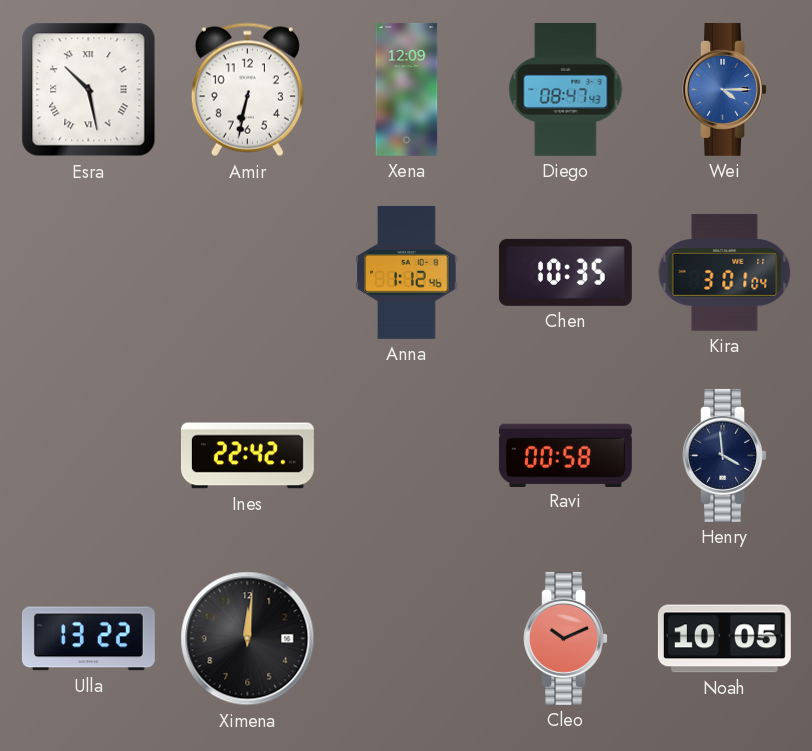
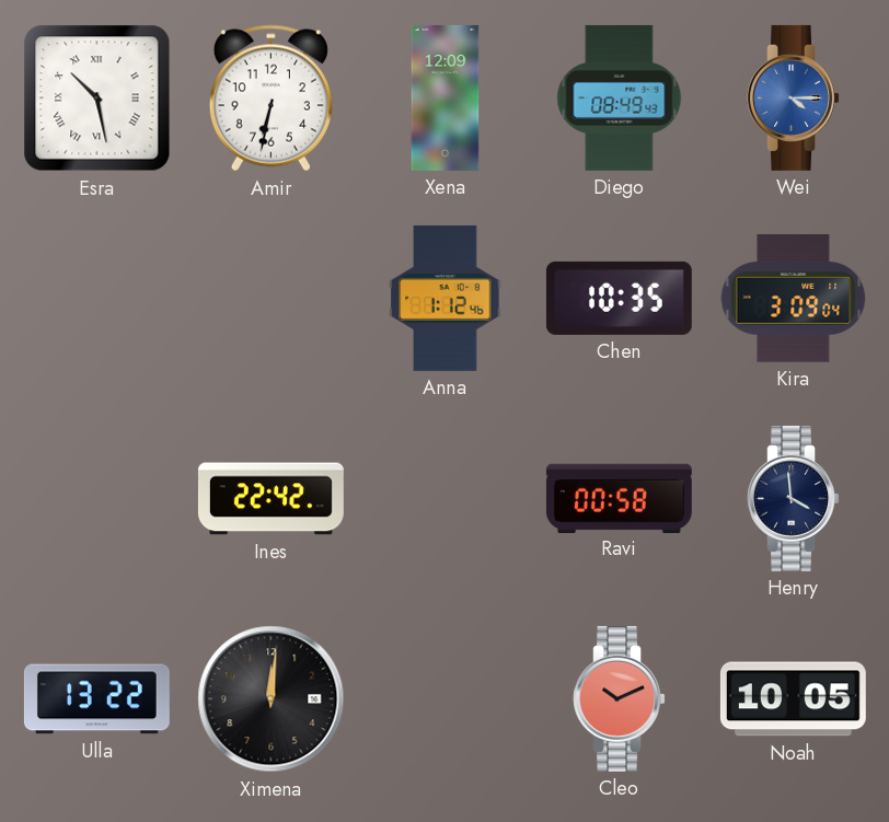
Diego: 08:47 -> 08:49
Kira: 3:01 -> 3:09
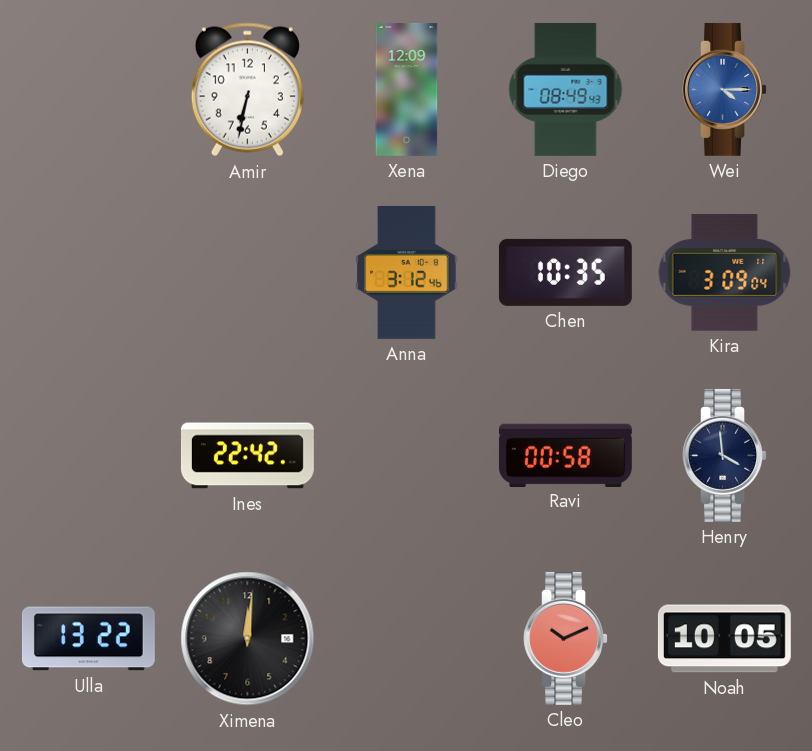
Esra: 10:28 -> none
Anna: 1:12 -> 3:12
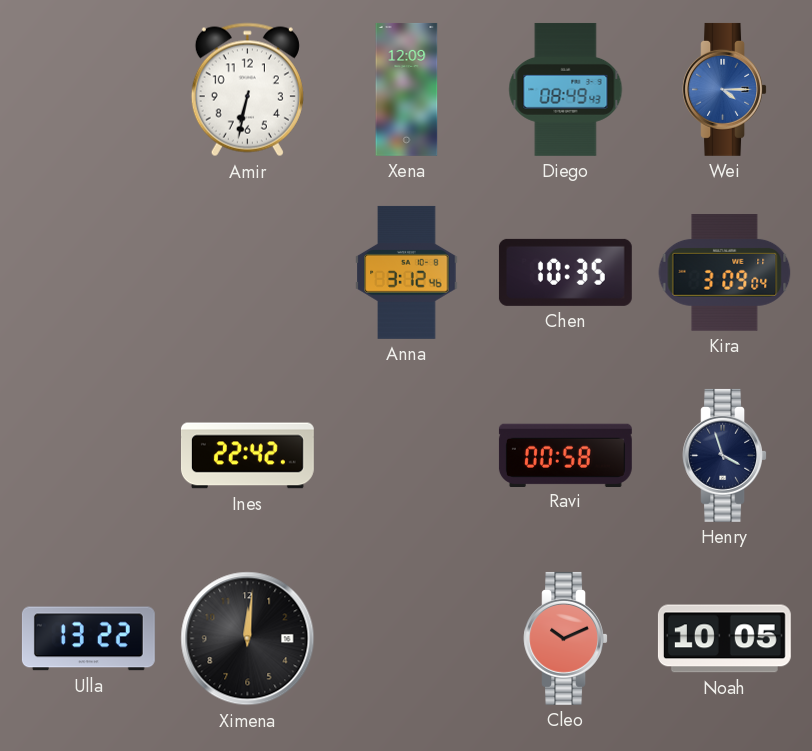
Henry: 3:59 -> 3:57
